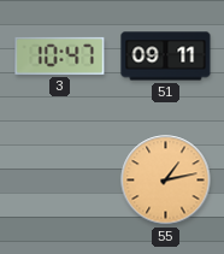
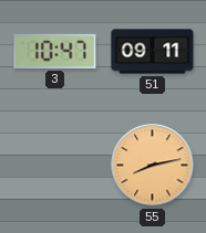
55: 1:13 -> 8:13
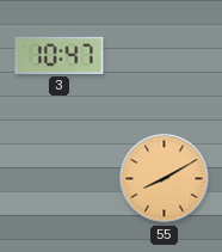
51: 09:11 -> none
55: 8:13 -> 8:10
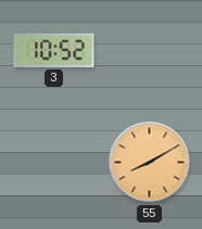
3: 10:47 -> 10:52
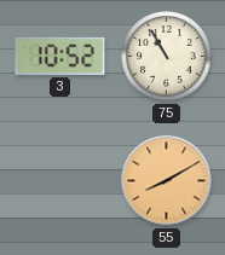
75: none -> 10:55
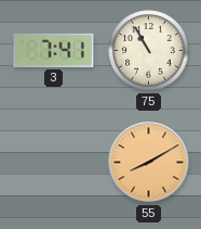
3: 10:52 -> 7:41
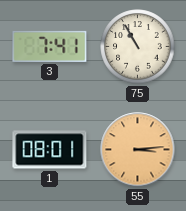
1: none -> 08:01
55: 8:10 -> 3:14
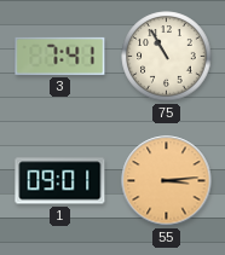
1: 08:01 -> 09:01
